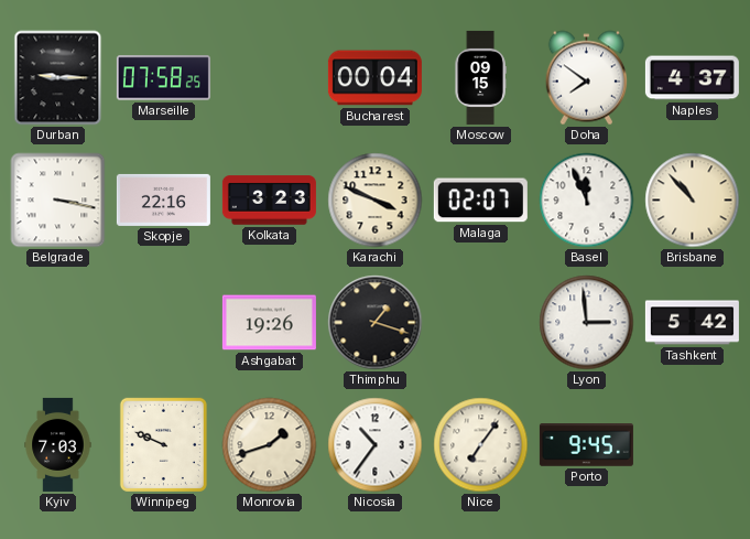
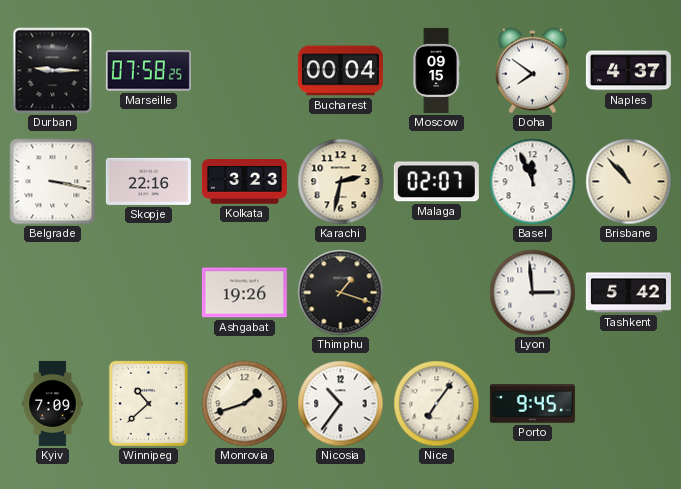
Karachi: 3:49 -> 2:32
Kyiv: 7:03 -> 7:09
Winnipeg: 9:49 -> 10:38
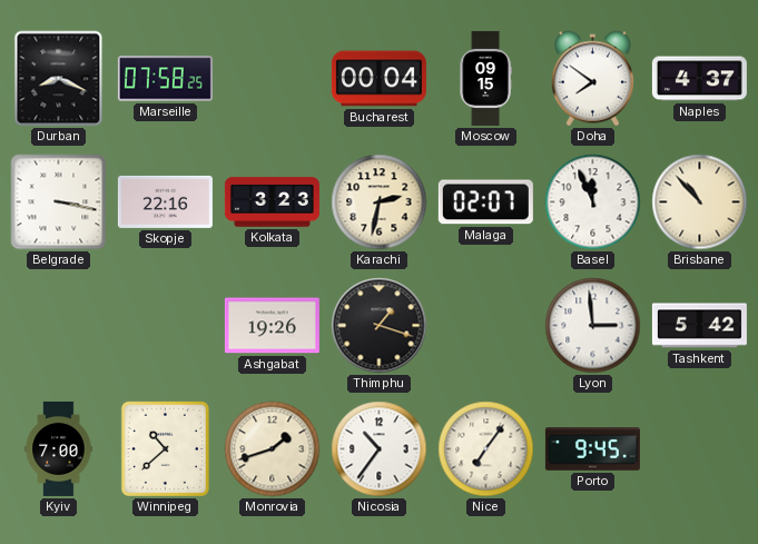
Durban: 9:15 -> 8:19
Kyiv: 7:09 -> 7:00
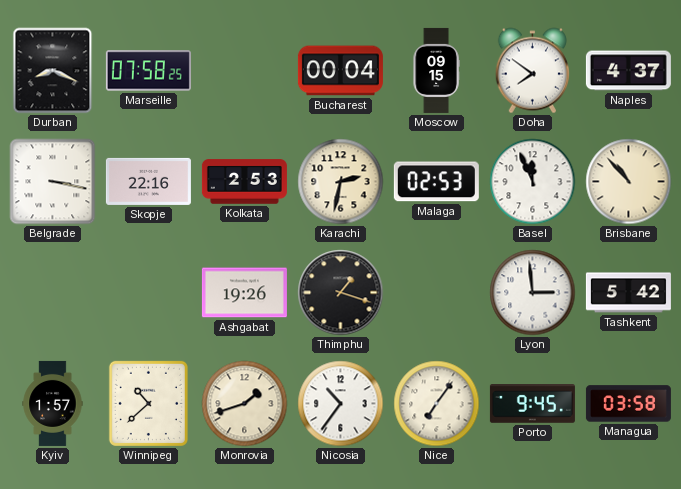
Kolkata: 3:23 -> 2:53
Malaga: 02:07 -> 02:53
Kyiv: 7:00 -> 1:57
Managua: none -> 03:58
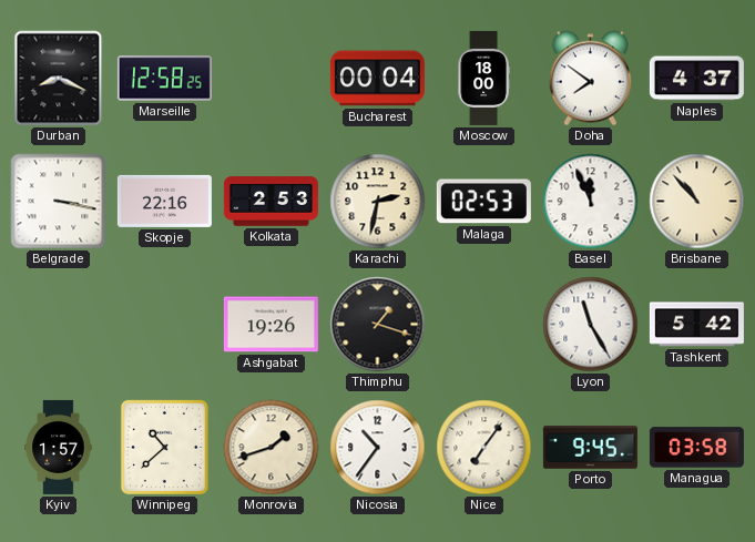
Marseille: 07:58 -> 12:58
Moscow: 09:15 -> 18:00
Lyon: 2:59 -> 11:25
